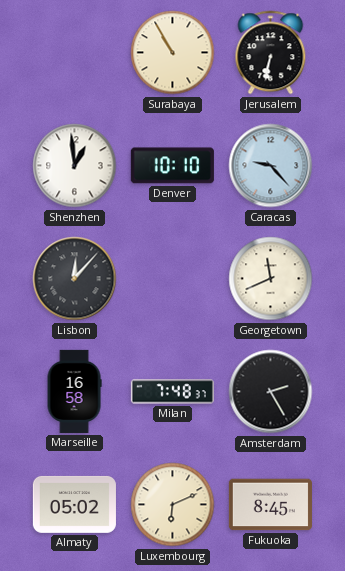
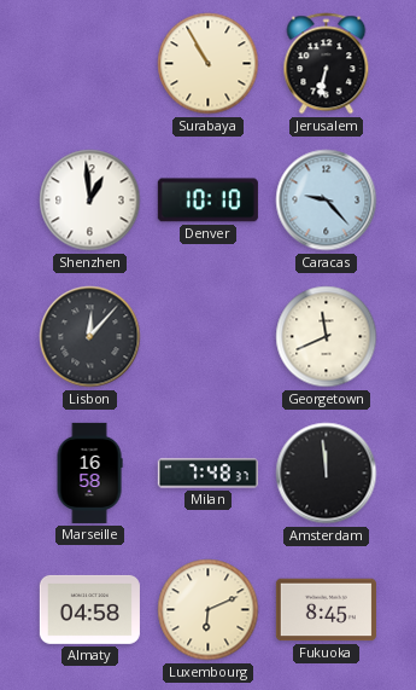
Amsterdam: 2:25 -> 11:59
Almaty: 05:02 -> 04:58
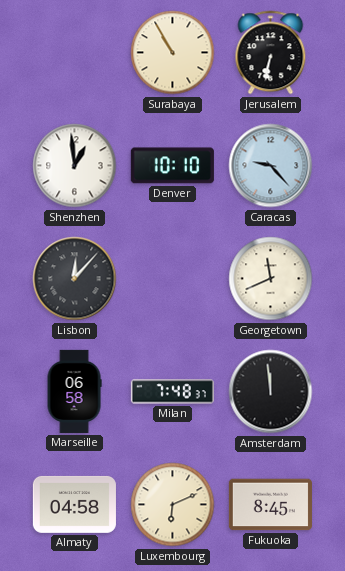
Marseille: 16:58 -> 06:58
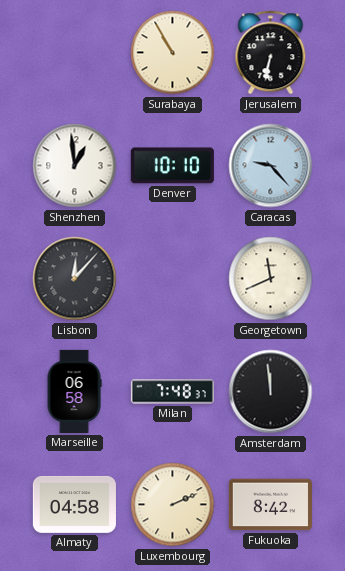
Luxembourg: 6:11 -> 2:11
Fukuoka: 8:45 -> 8:42
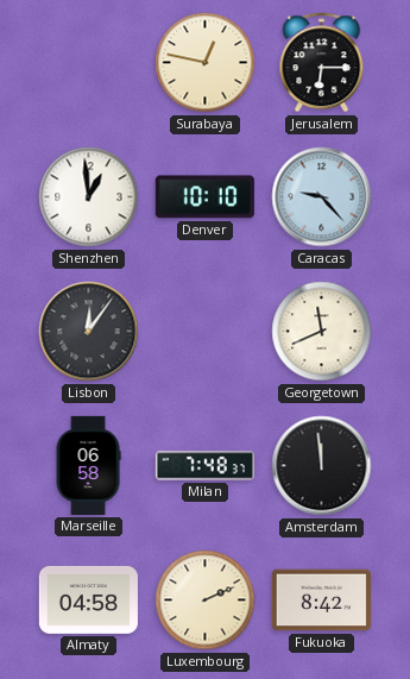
Surabaya: 10:55 -> 12:47
Jerusalem: 6:32 -> 6:15
Lisbon: 12:07 -> 12:06
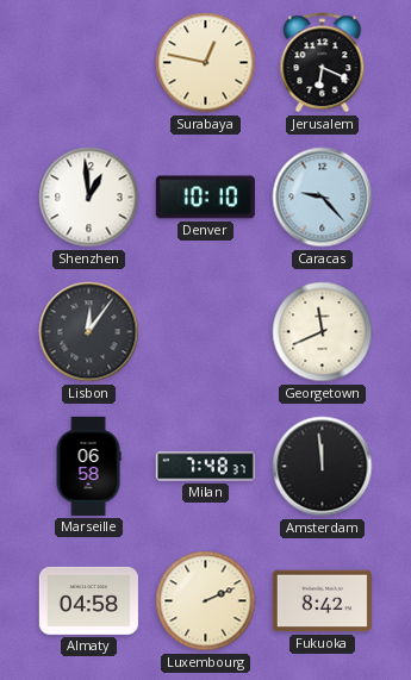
Jerusalem: 6:15 -> 6:19
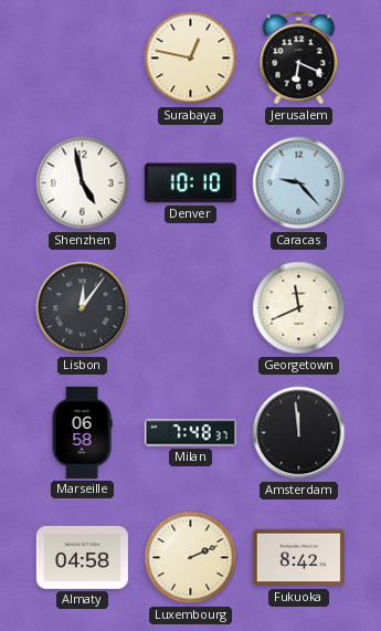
Shenzhen: 12:59 -> 4:58
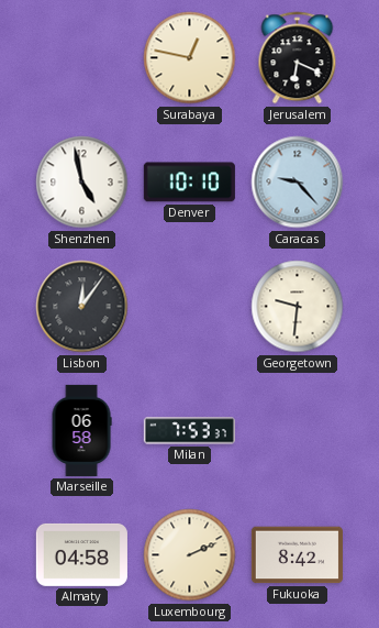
Georgetown: 11:41 -> 9:31
Milan: 7:48 -> 7:53
Amsterdam: 11:59 -> none
